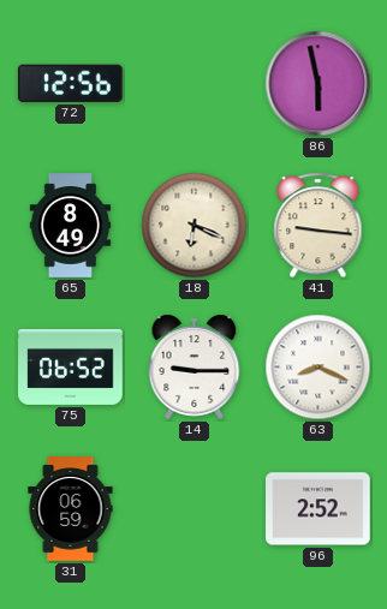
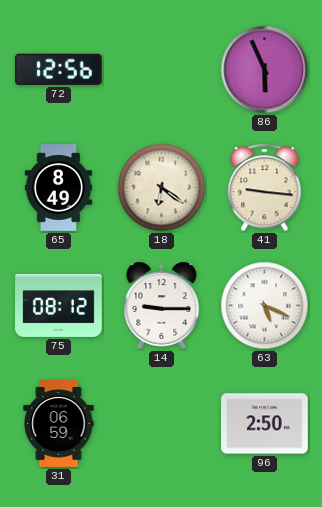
86: 5:58 -> 5:56
18: 6:19 -> 6:21
75: 06:52 -> 08:12
63: 8:19 -> 5:19
96: 2:52 -> 2:50
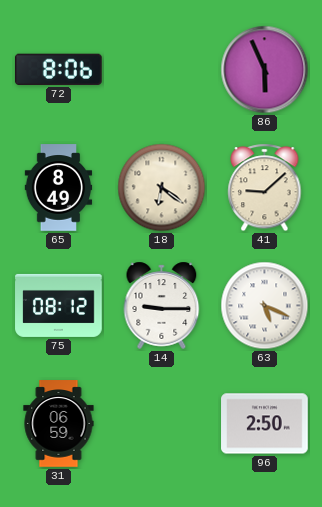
72: 12:56 -> 8:06
41: 9:16 -> 9:08
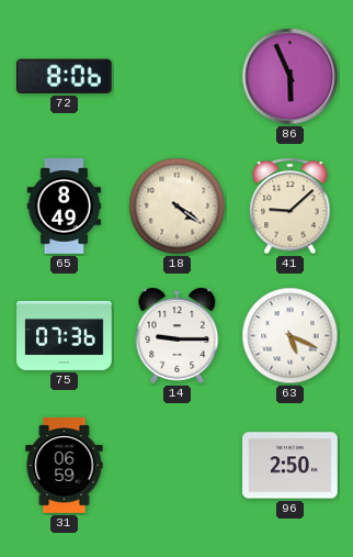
18: 6:21 -> 4:21
75: 08:12 -> 07:36
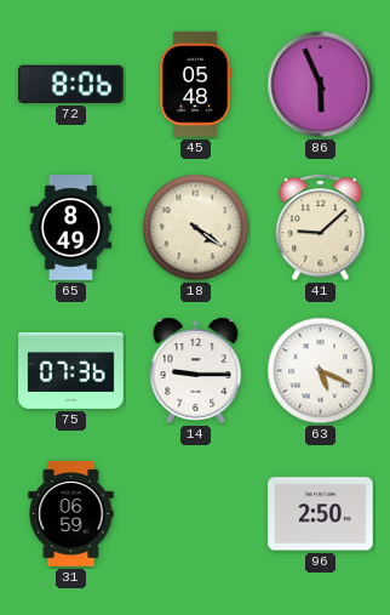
45: none -> 05:48
